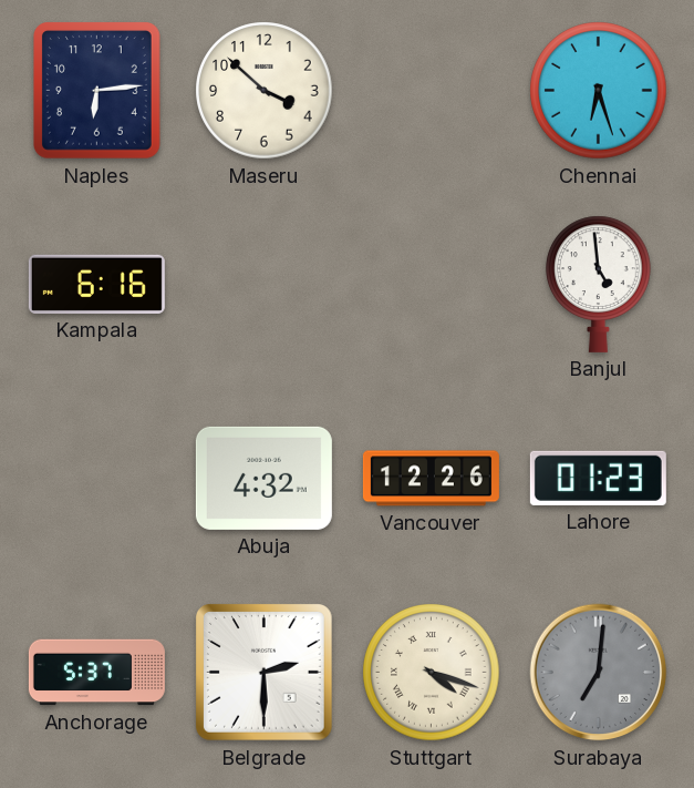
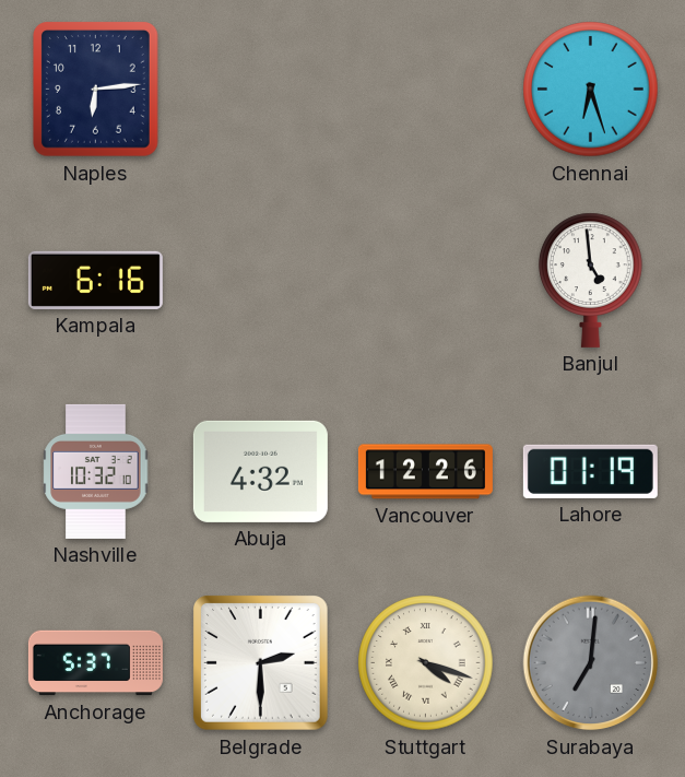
Maseru: 3:52 -> none
Nashville: none -> 10:32
Lahore: 01:23 -> 01:19
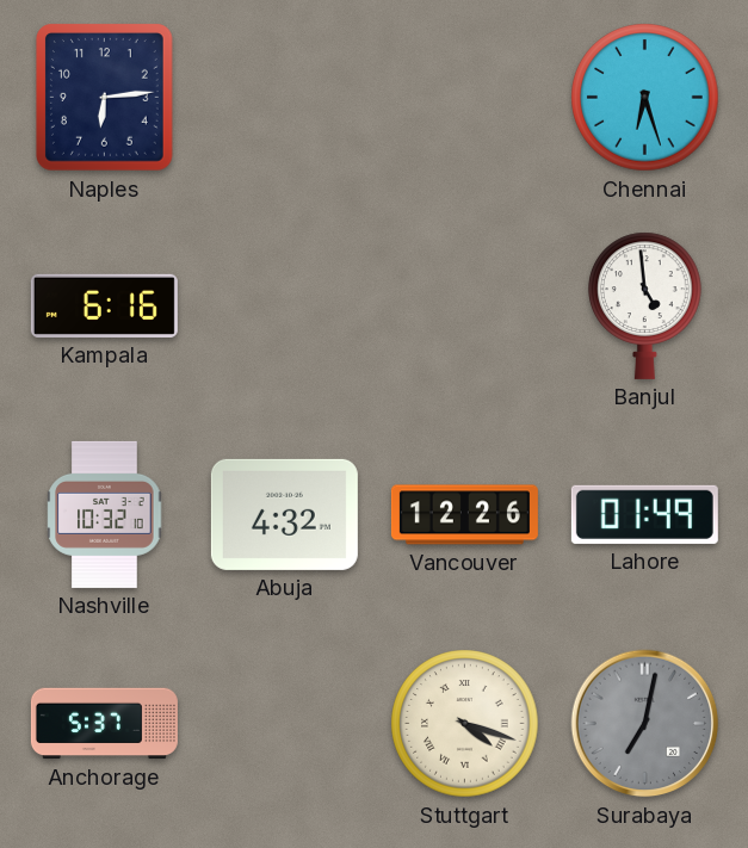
Lahore: 01:19 -> 01:49
Belgrade: 2:30 -> none
Surabaya: 7:01 -> 7:02
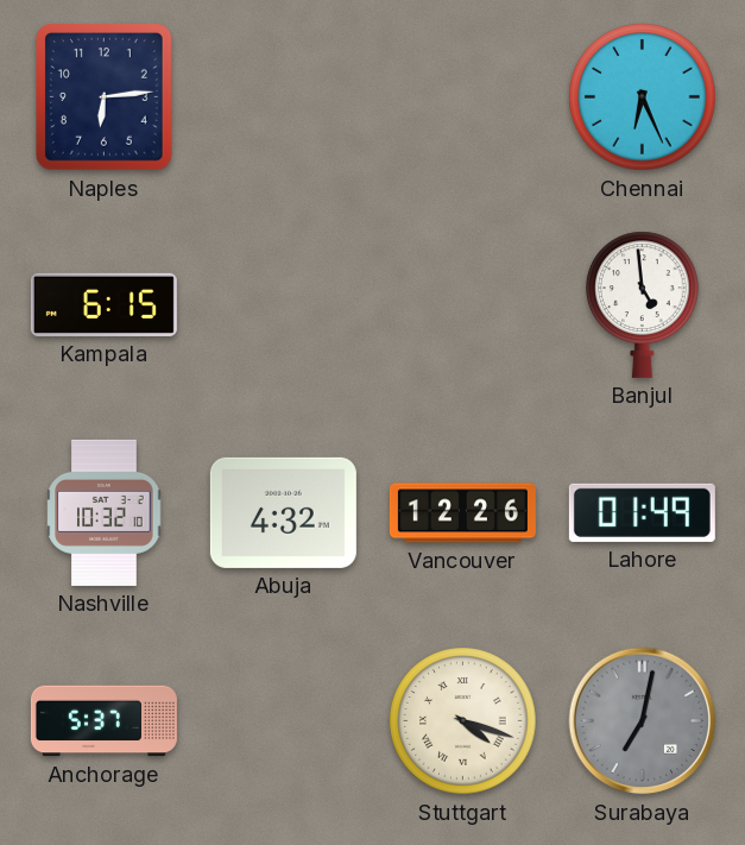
Chennai: 6:27 -> 6:26
Kampala: 6:16 -> 6:15
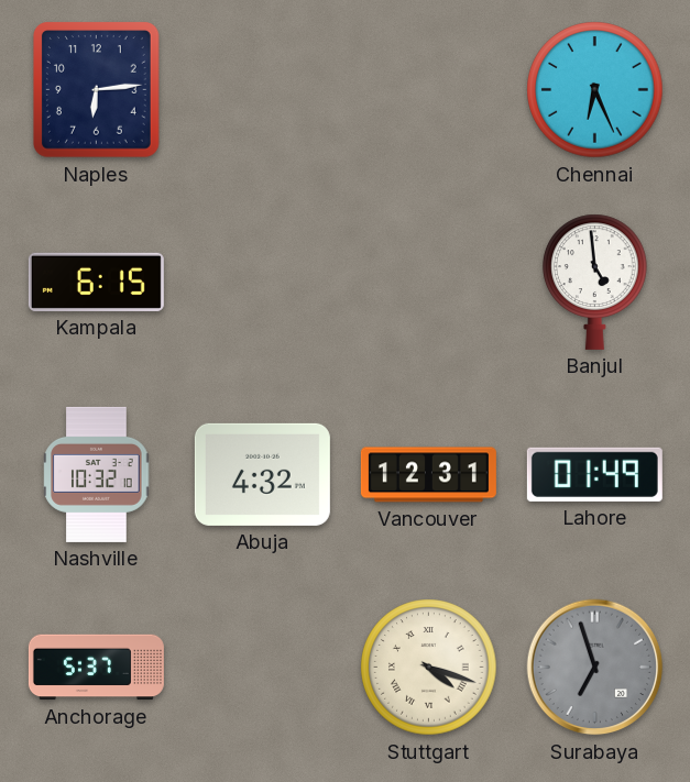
Vancouver: 12:26 -> 12:31
Surabaya: 7:02 -> 6:57
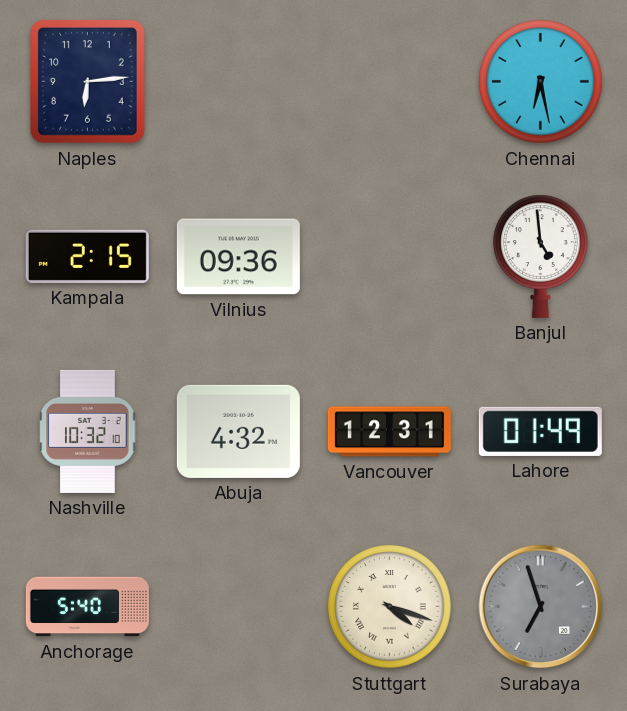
Chennai: 6:26 -> 6:28
Kampala: 6:15 -> 2:15
Vilnius: none -> 09:36
Anchorage: 5:37 -> 5:40
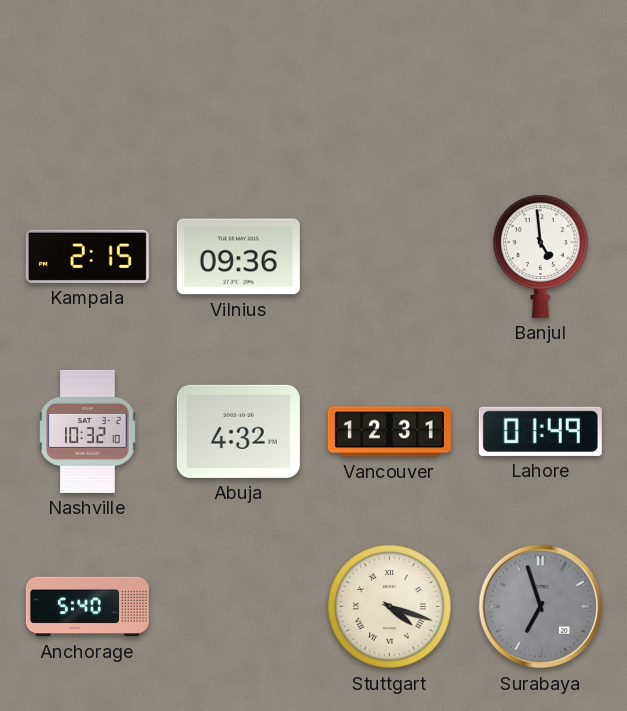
Naples: 6:14 -> none
Chennai: 6:28 -> none
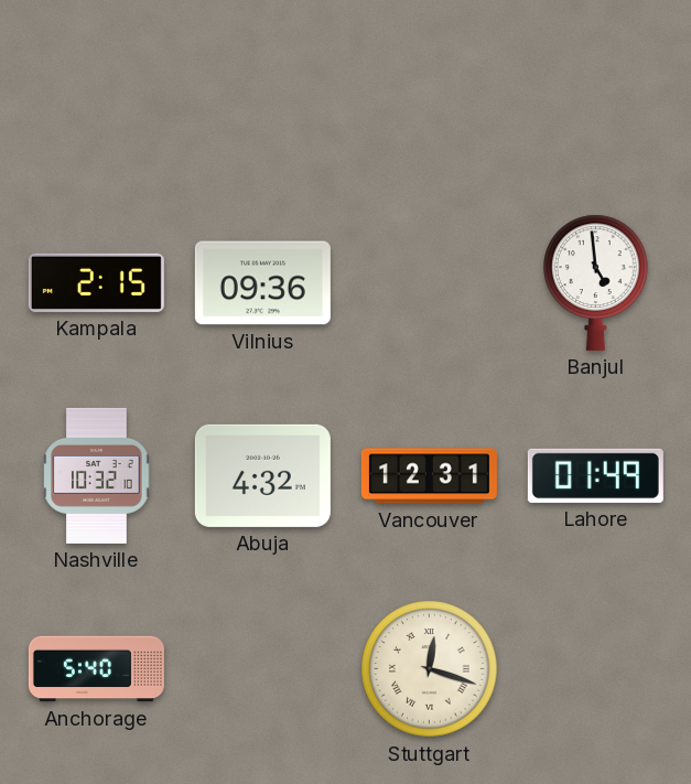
Stuttgart: 4:18 -> 12:18
Surabaya: 6:57 -> none
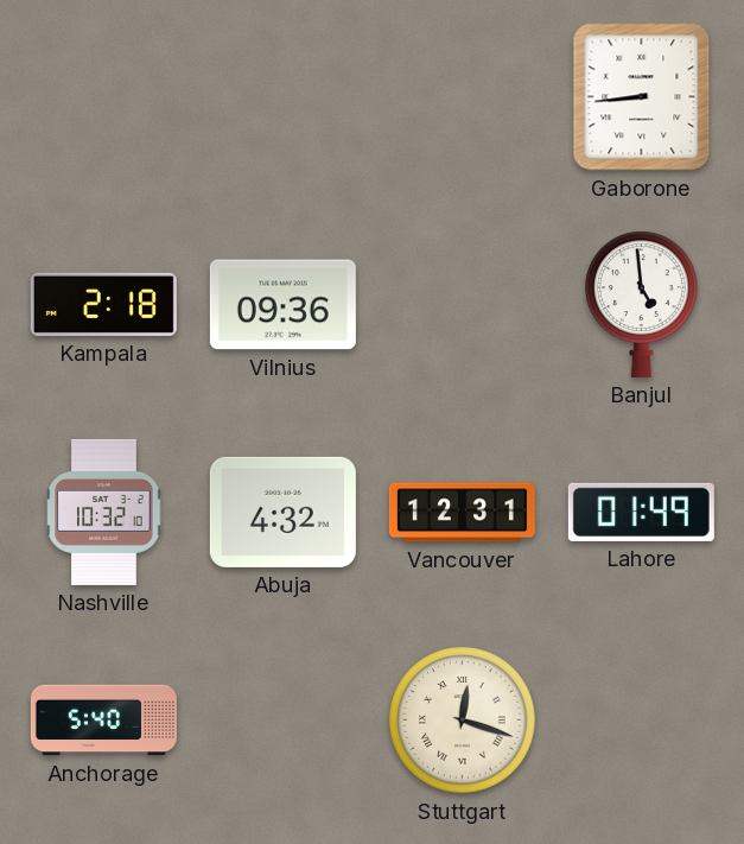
Gaborone: none -> 8:44
Kampala: 2:15 -> 2:18
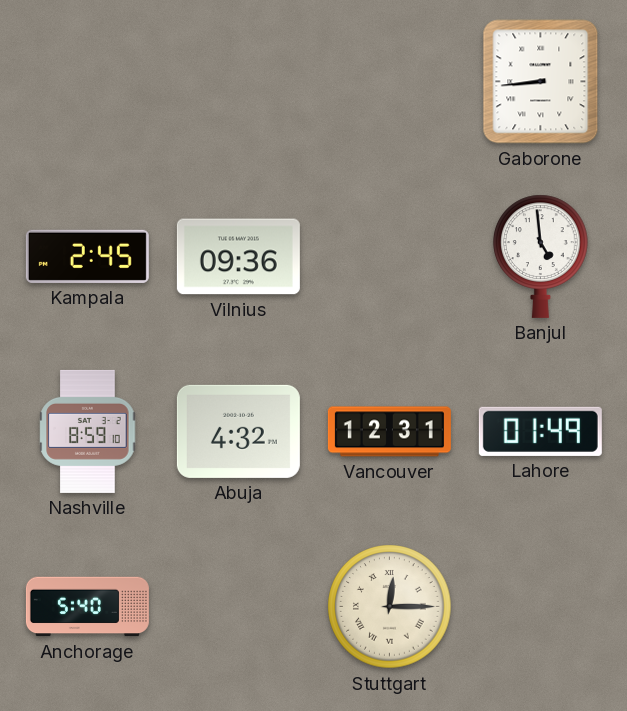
Kampala: 2:18 -> 2:45
Nashville: 10:32 -> 8:59
Stuttgart: 12:18 -> 12:15
